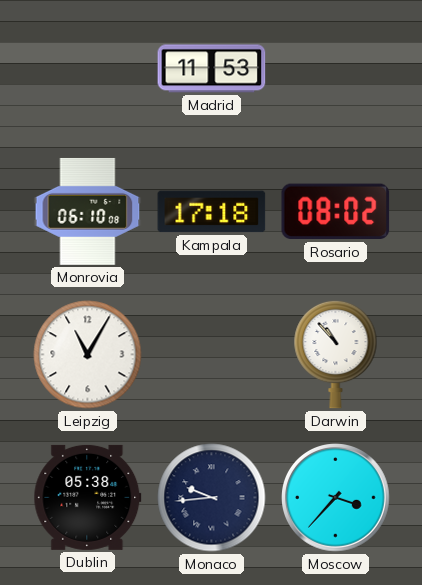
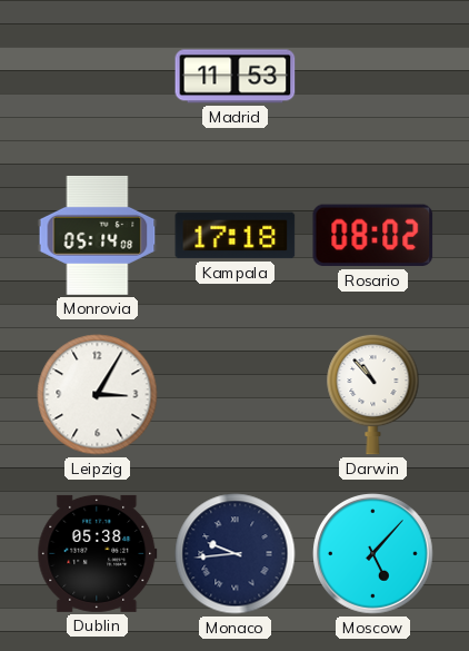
Monrovia: 06:10 -> 05:14
Leipzig: 11:05 -> 3:05
Moscow: 3:37 -> 5:07
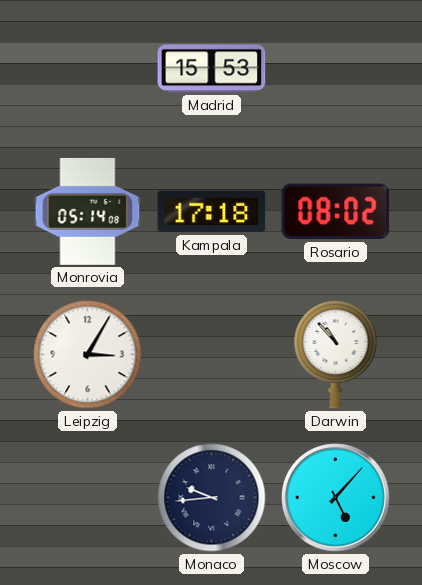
Madrid: 11:53 -> 15:53
Dublin: 05:38 -> none
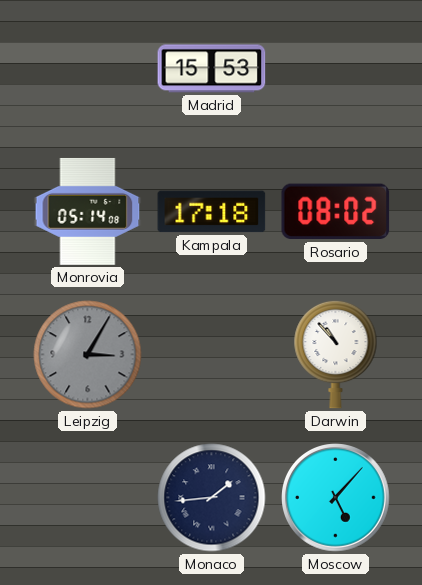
Leipzig dial: white -> grey
Monaco: 9:44 -> 1:44
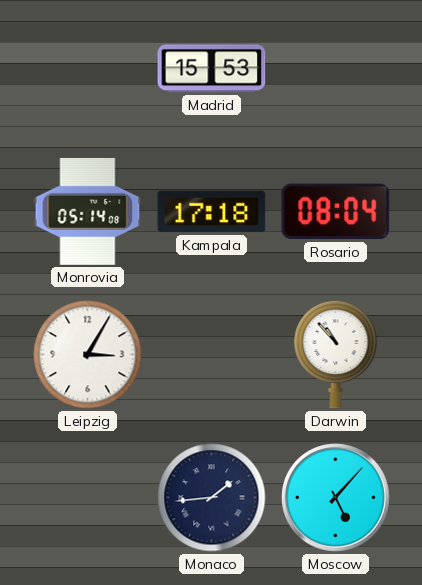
Rosario: 08:02 -> 08:04
Leipzig dial: grey -> white
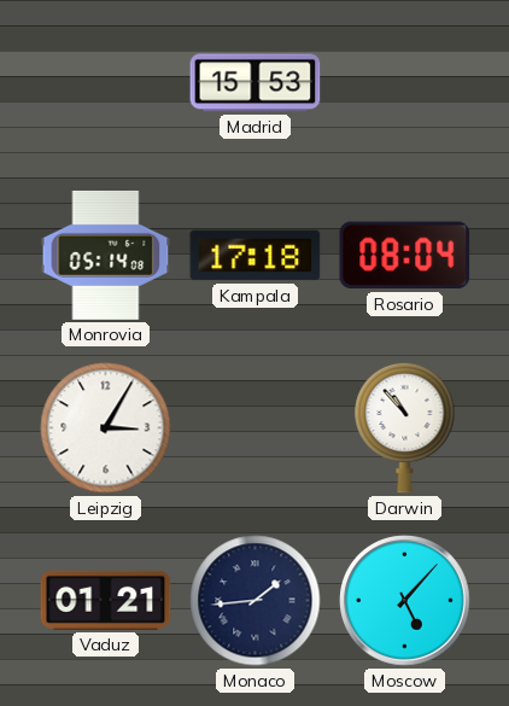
Vaduz: none -> 01:21
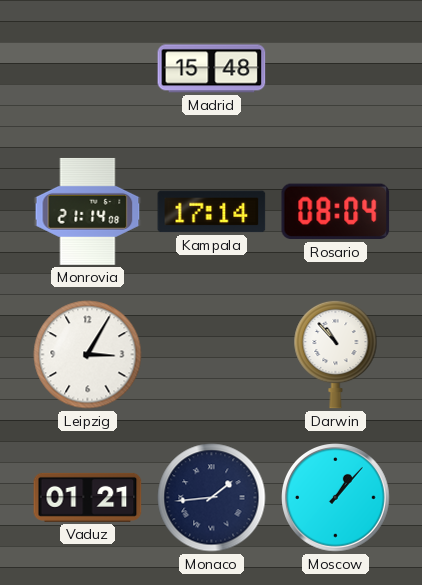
Madrid: 15:53 -> 15:48
Monrovia: 05:14 -> 21:14
Kampala: 17:18 -> 17:14
Moscow: 5:07 -> 1:07
